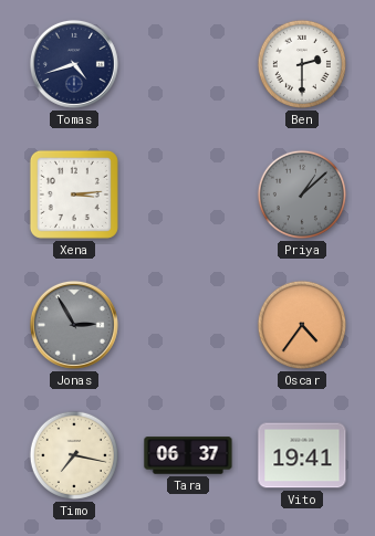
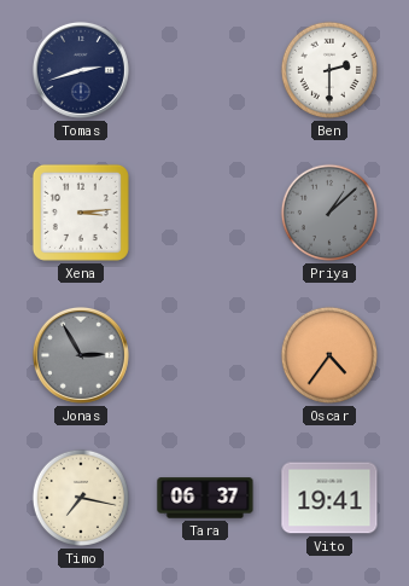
Tomas: 4:42 -> 2:42
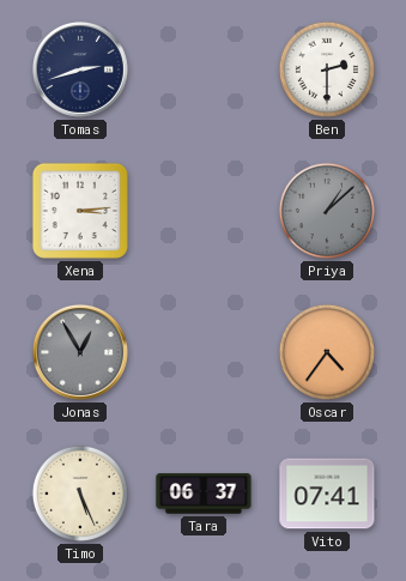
Jonas: 2:55 -> 12:55
Timo: 7:17 -> 5:26
Vito: 19:41 -> 07:41
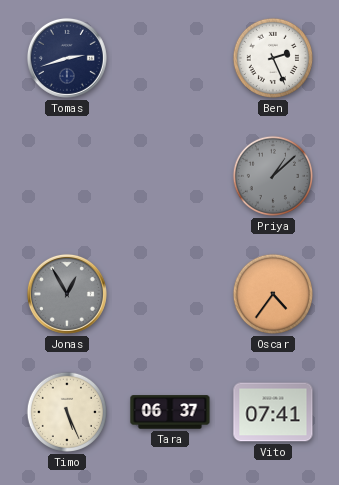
Ben: 2:30 -> 2:26
Xena: 3:14 -> none
